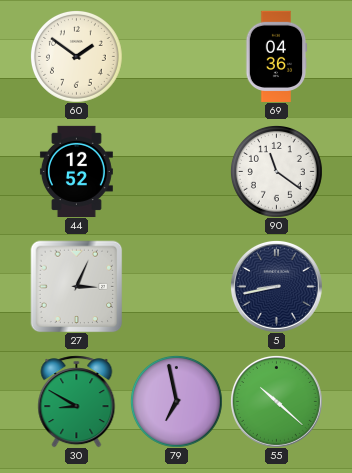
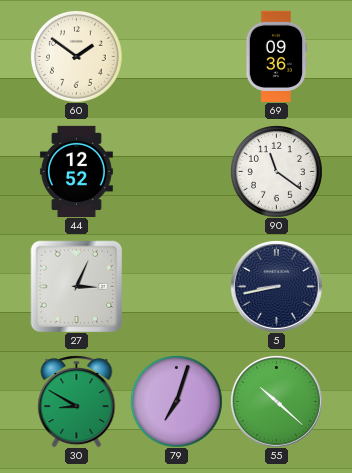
69: 04:36 -> 09:36
79: 6:58 -> 7:03
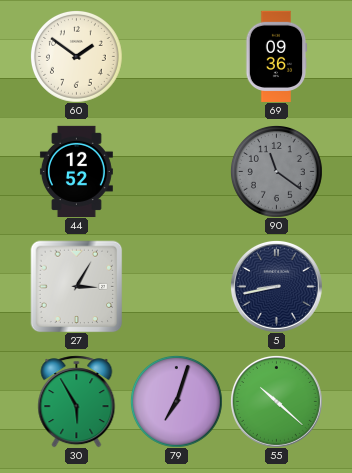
90 dial: white -> grey
27: 3:04 -> 3:05
30: 8:50 -> 5:55
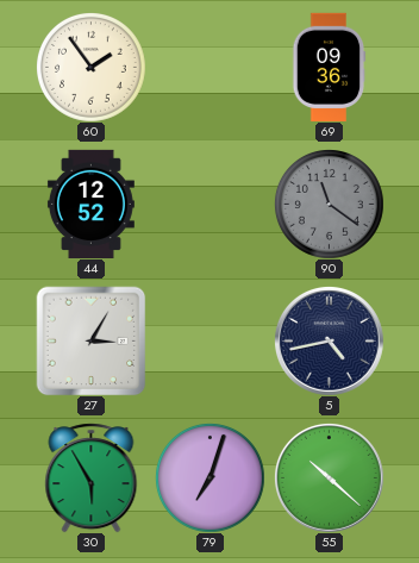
60: 1:51 -> 1:54
5: 8:43 -> 4:43
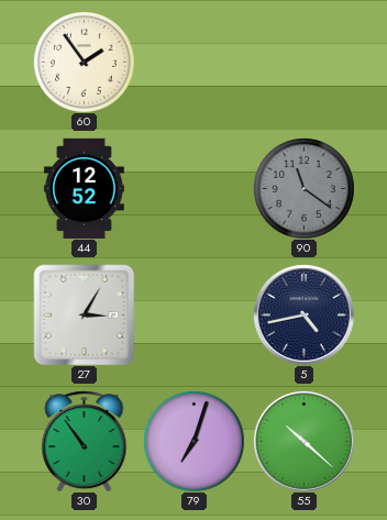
69: 09:36 -> none
30: 5:55 -> 10:54
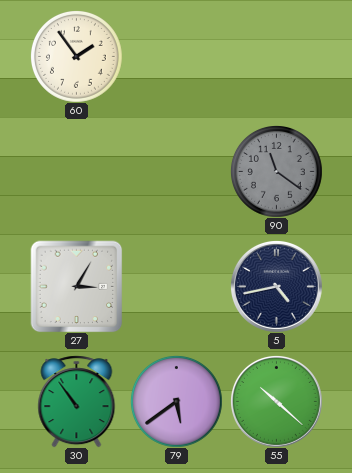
44: 12:52 -> none
79: 7:03 -> 5:39
